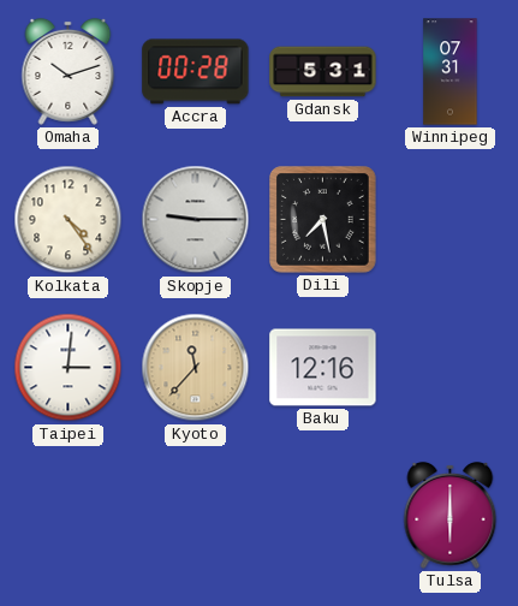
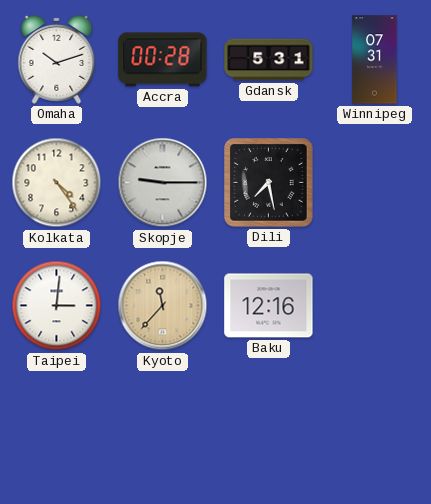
Tulsa: 6:00 -> none
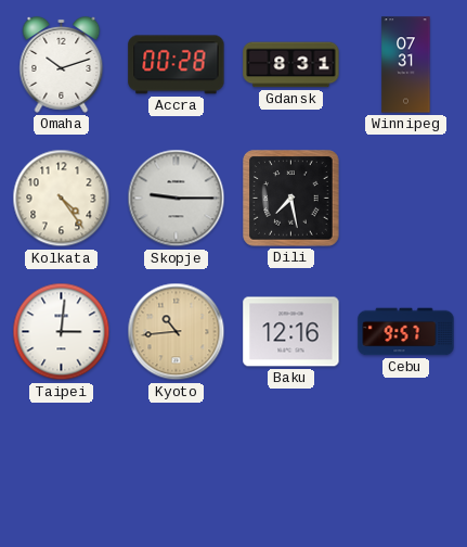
Gdansk: 5:31 -> 8:31
Kyoto: 11:37 -> 10:44
Cebu: none -> 9:57
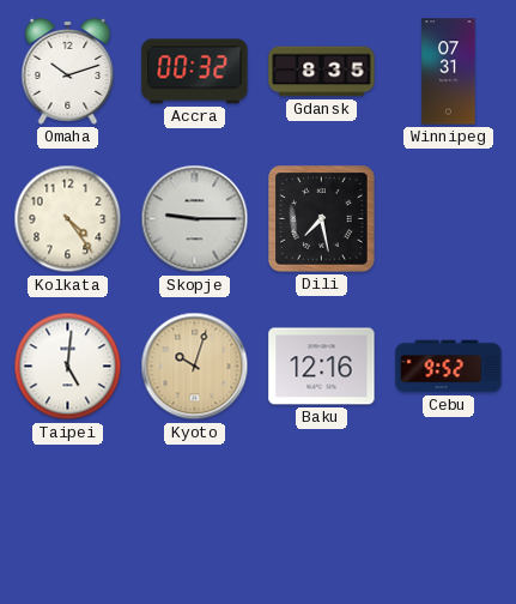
Accra: 00:28 -> 00:32
Gdansk: 8:31 -> 8:35
Taipei: 3:01 -> 5:01
Kyoto: 10:44 -> 10:03
Cebu: 9:57 -> 9:52
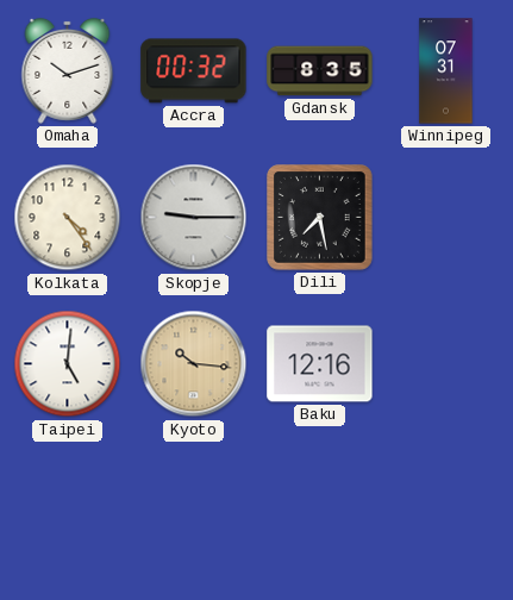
Kyoto: 10:03 -> 10:16
Cebu: 9:52 -> none
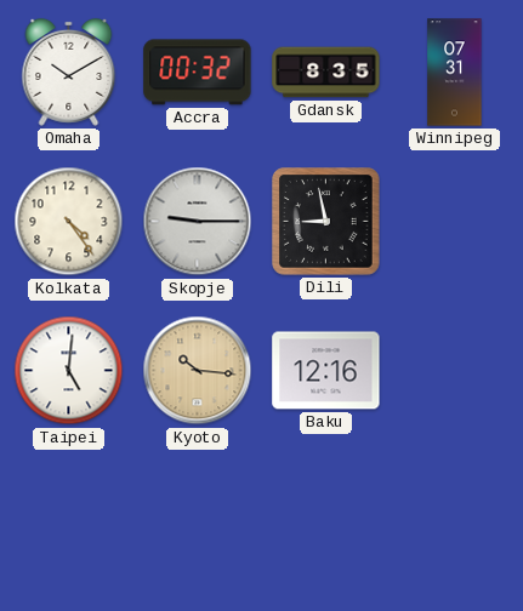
Omaha: 10:12 -> 10:10
Dili: 7:28 -> 8:58
